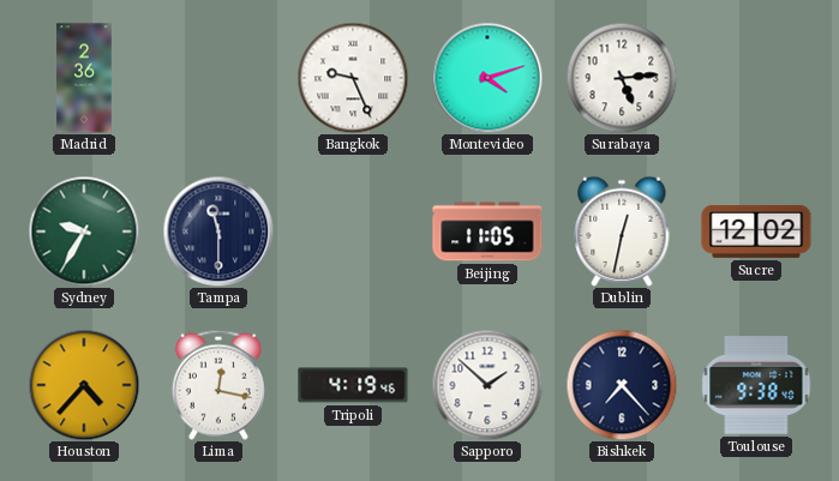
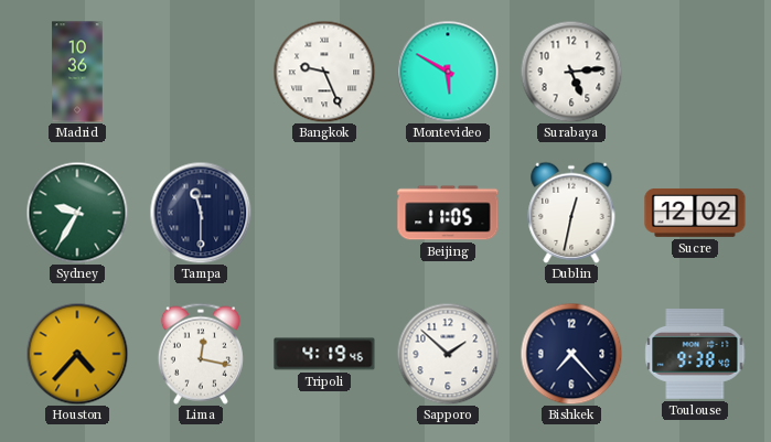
Madrid: 2:36 -> 10:36
Montevideo: 4:12 -> 5:50
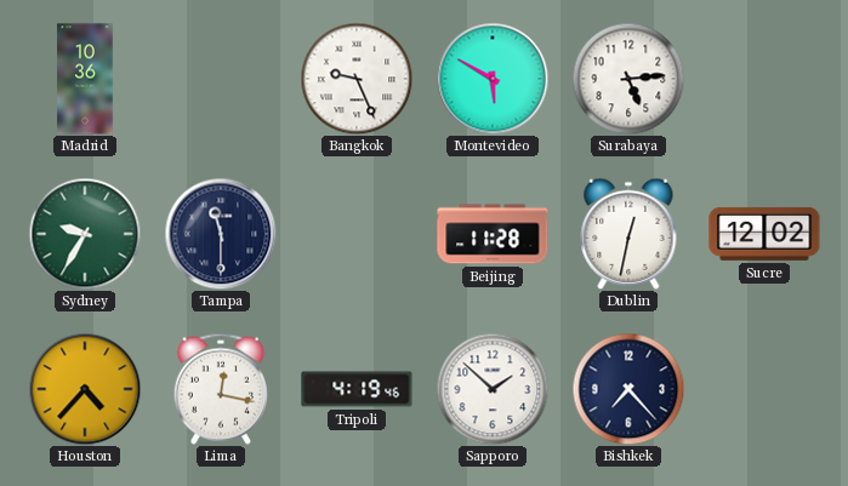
Beijing: 11:05 -> 11:28
Toulouse: 9:38 -> none
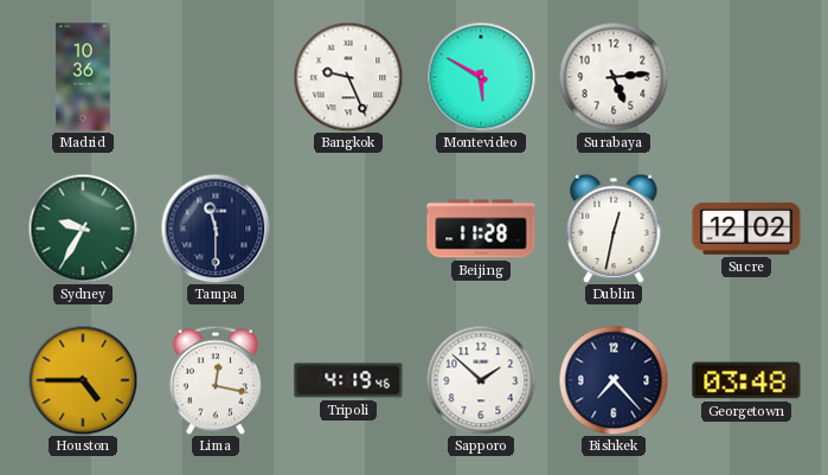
Houston: 4:37 -> 4:45
Georgetown: none -> 03:48
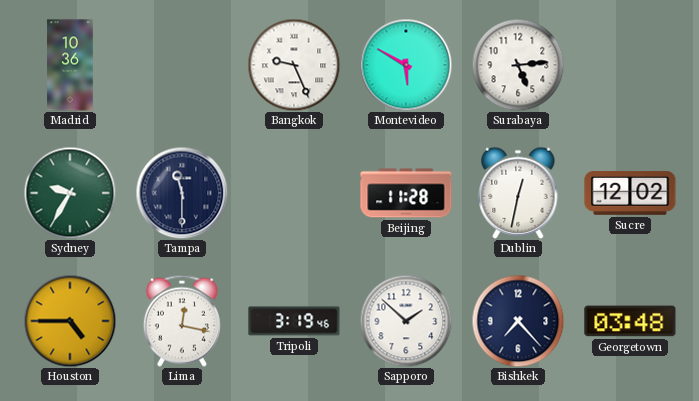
Tripoli: 4:19 -> 3:19
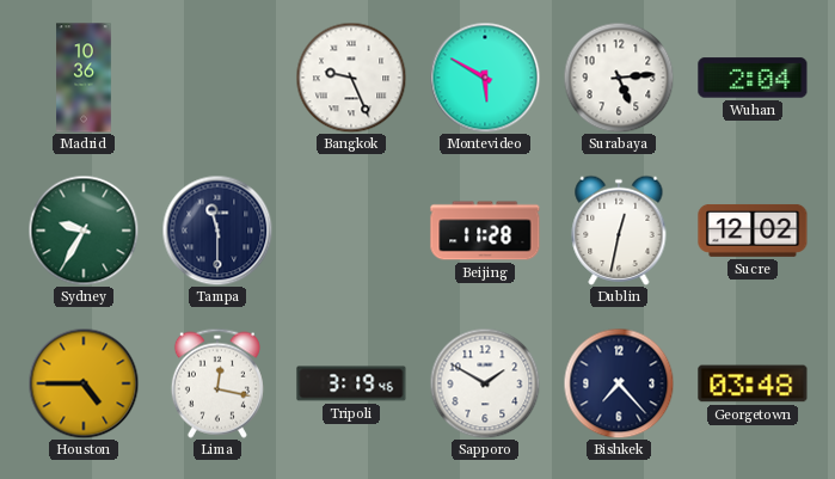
Wuhan: none -> 2:04
Sapporo: 1:52 -> 1:50
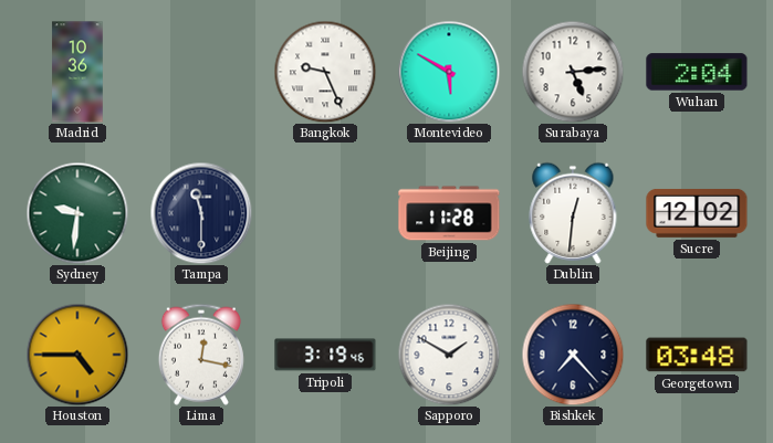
Sydney: 9:35 -> 9:31
Dublin: 12:32 -> 12:31
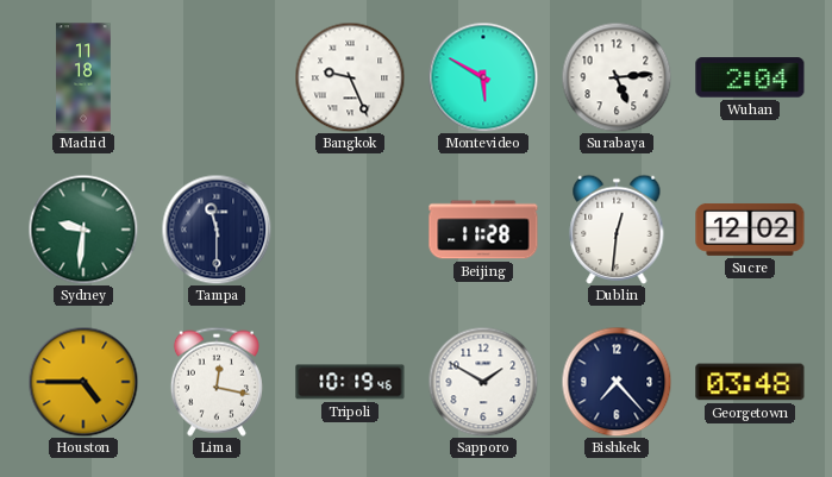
Madrid: 10:36 -> 11:18
Tripoli: 3:19 -> 10:19
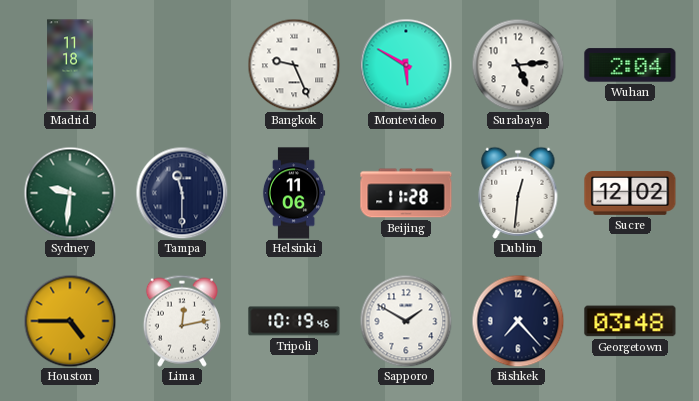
Helsinki: none -> 11:06
Lima: 12:17 -> 12:13
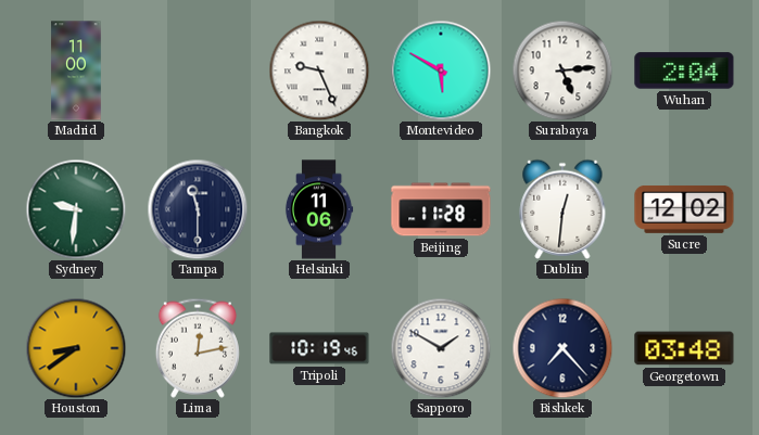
Madrid: 11:18 -> 11:00
Houston: 4:45 -> 8:39
